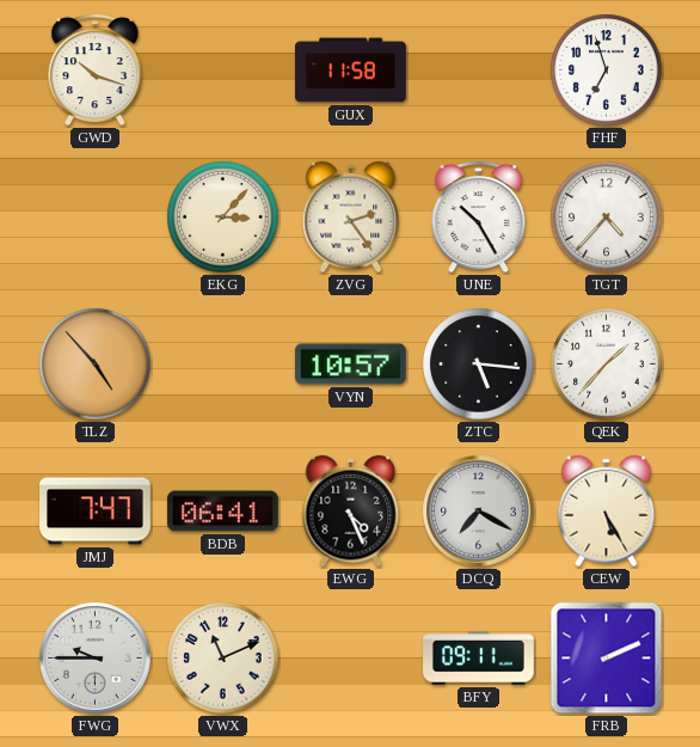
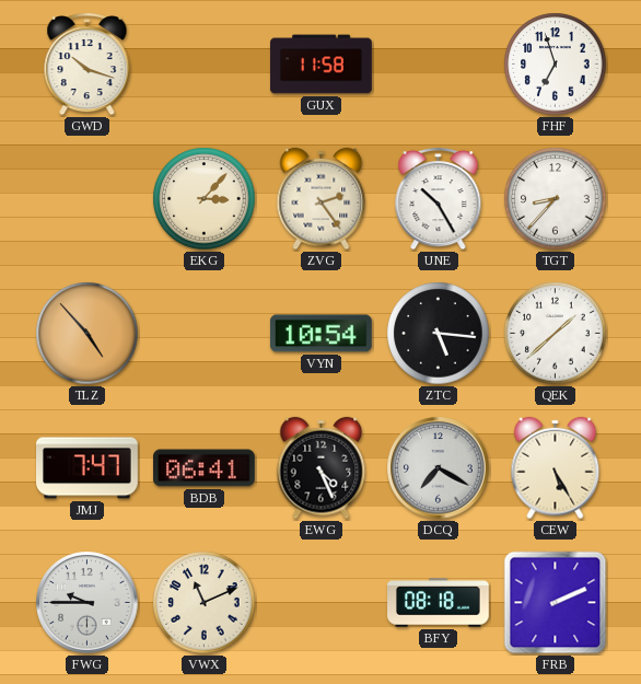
TGT: 4:37 -> 8:37
VYN: 10:57 -> 10:54
QEK: 1:37 -> 1:38
BFY: 09:11 -> 08:18
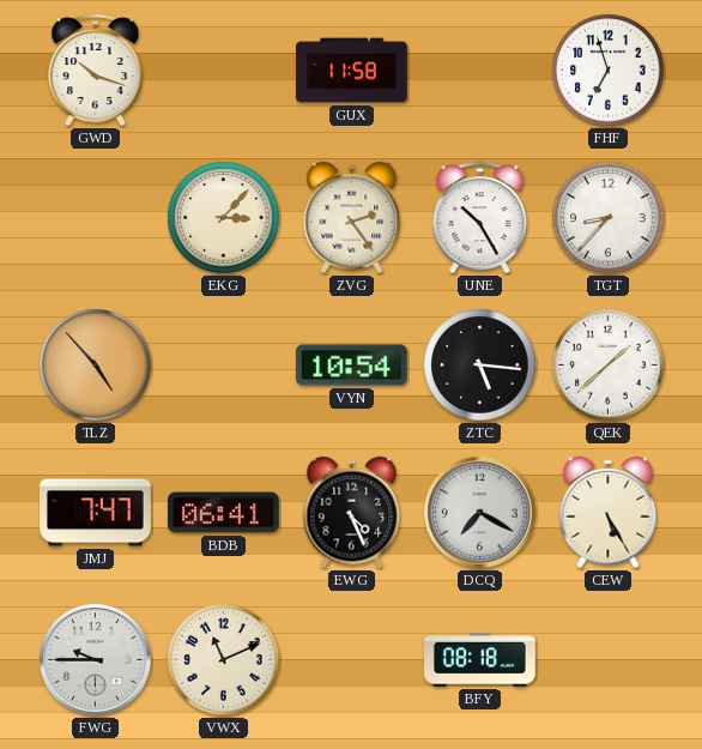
FRB: 2:11 -> none
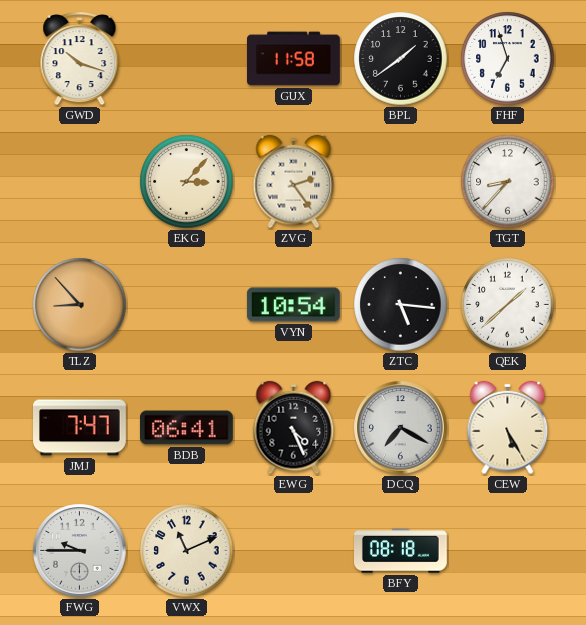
BPL: none -> 1:39
UNE: 10:25 -> none
TLZ: 4:53 -> 8:53
